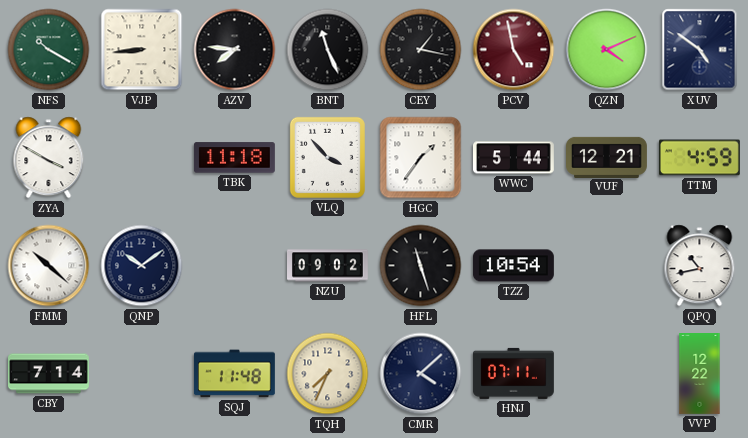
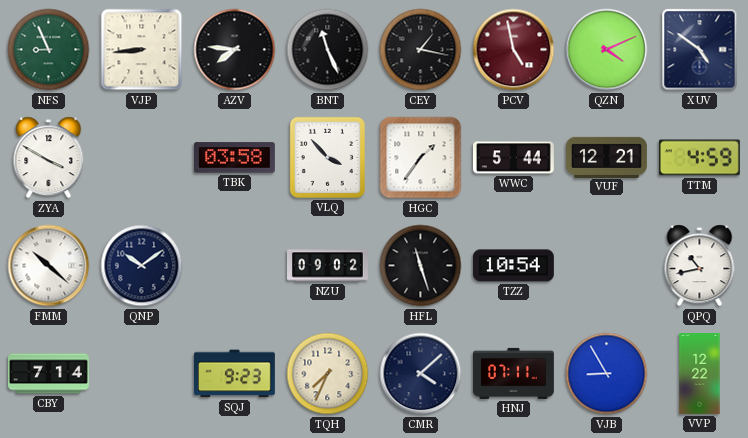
NFS: 10:20 -> 8:56
TBK: 11:18 -> 03:58
SQJ: 11:48 -> 9:23
VJB: none -> 8:55
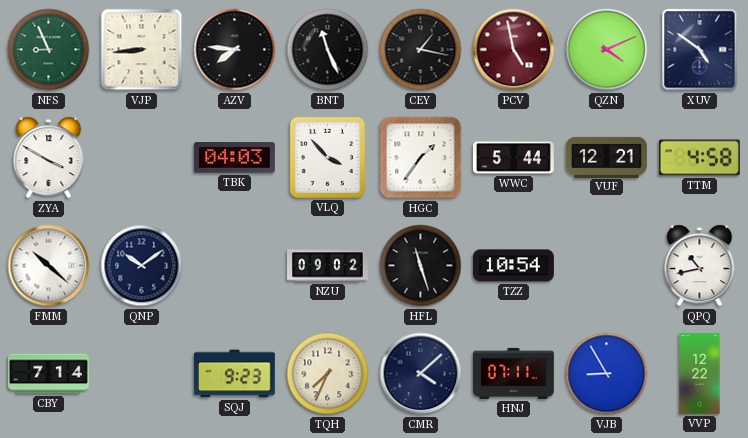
TBK: 03:58 -> 04:03
TTM: 4:59 -> 4:58
